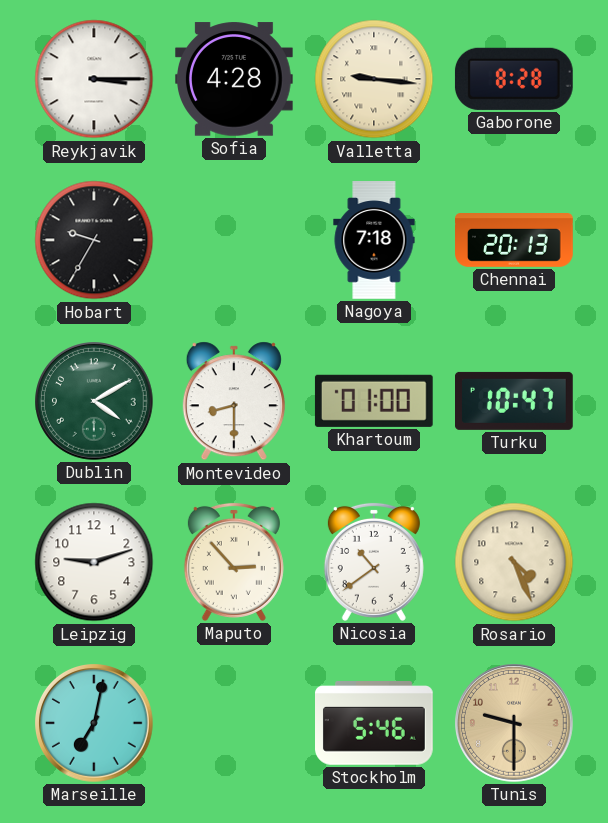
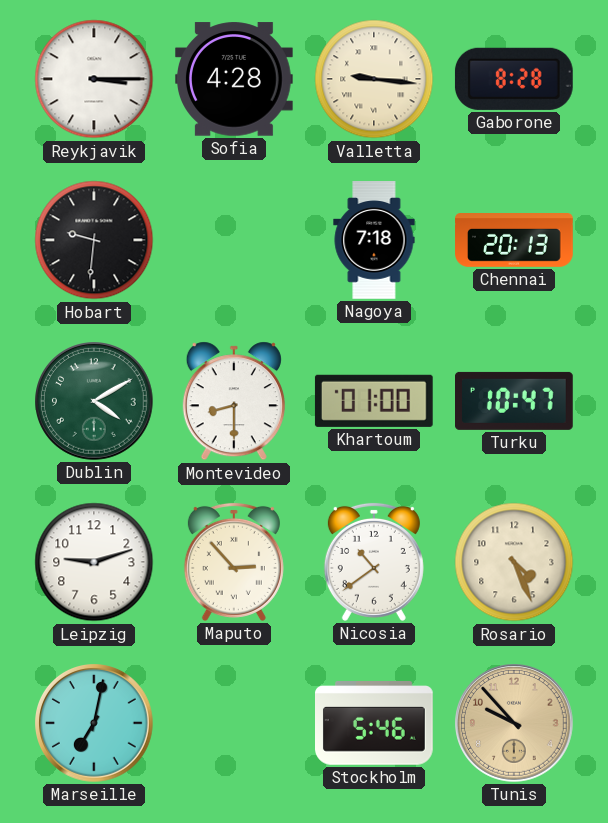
Hobart: 9:35 -> 9:31
Tunis: 9:30 -> 9:53
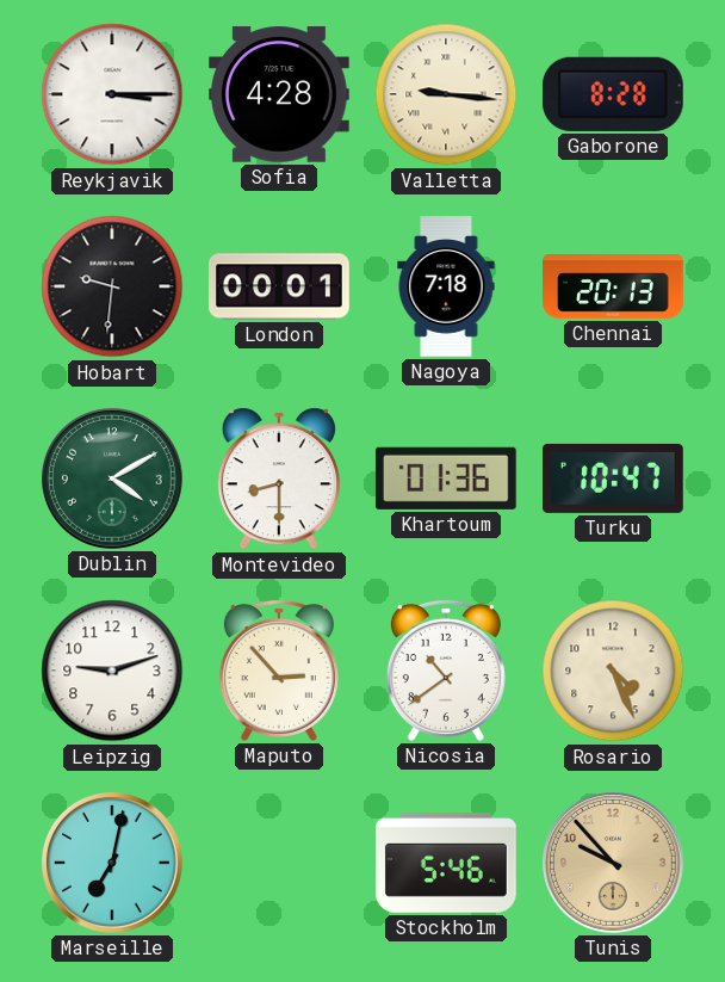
London: none -> 00:01
Khartoum: 01:00 -> 01:36
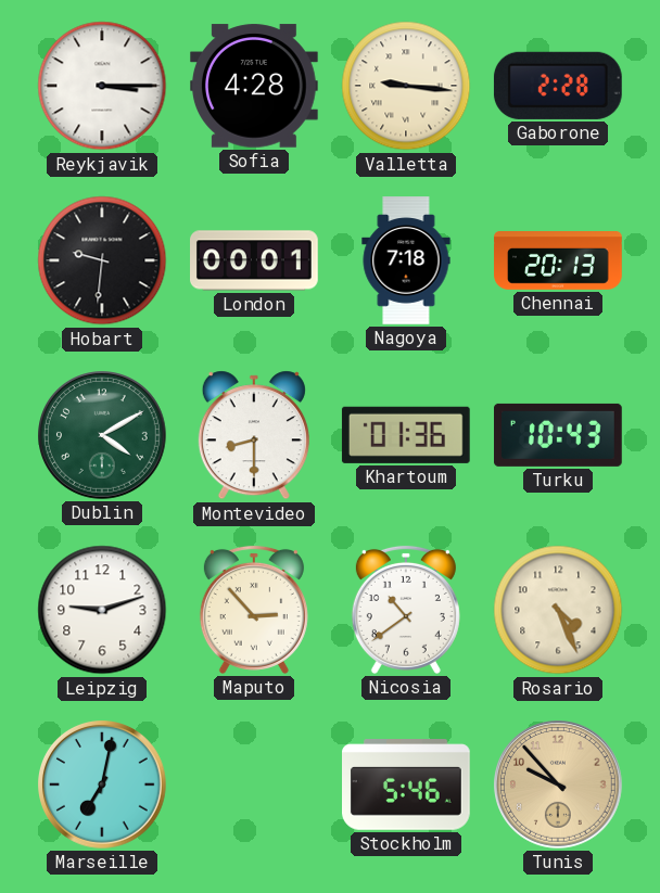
Gaborone: 8:28 -> 2:28
Turku: 10:47 -> 10:43
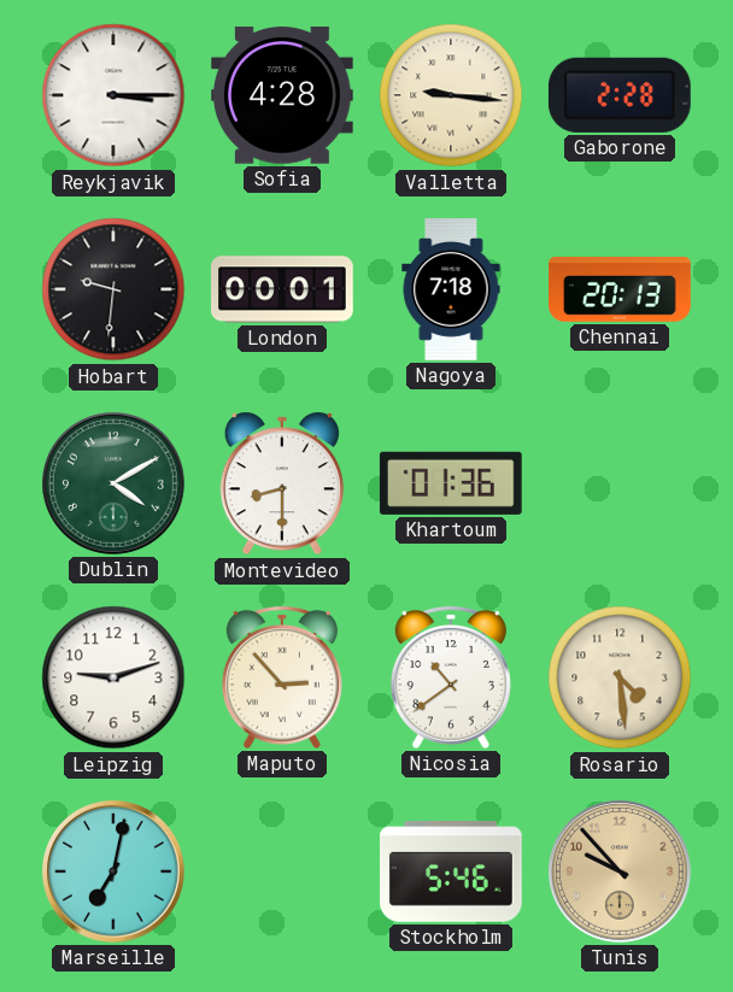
Turku: 10:43 -> none
Rosario: 4:26 -> 4:29
